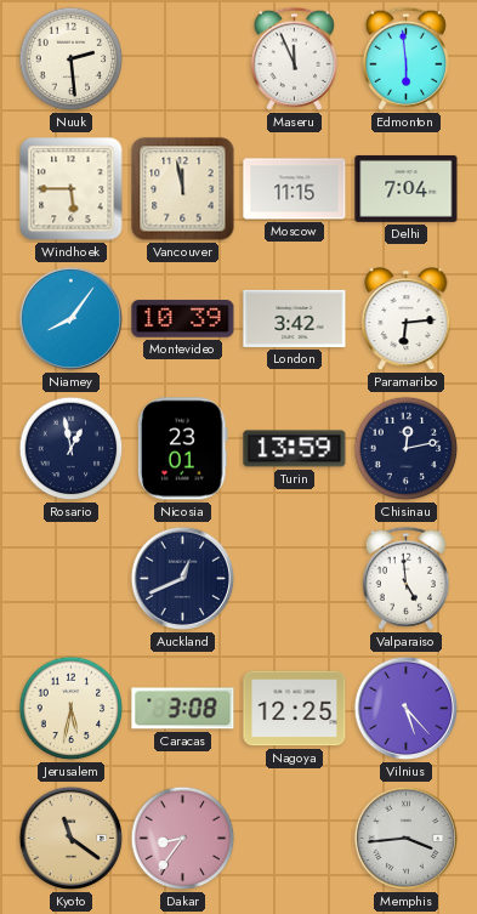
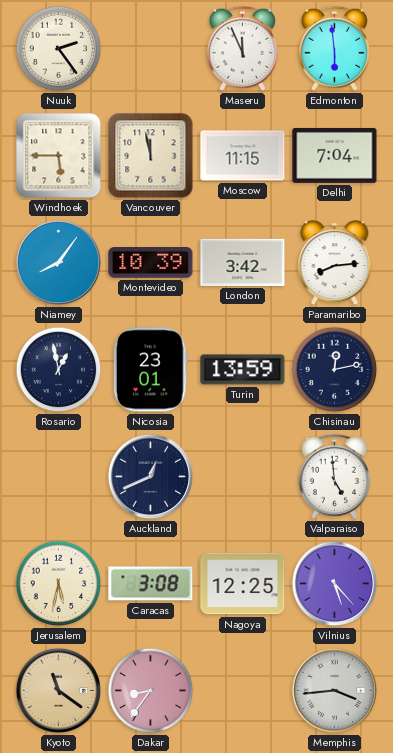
Nuuk: 2:29 -> 2:24
Paramaribo: 6:14 -> 8:14
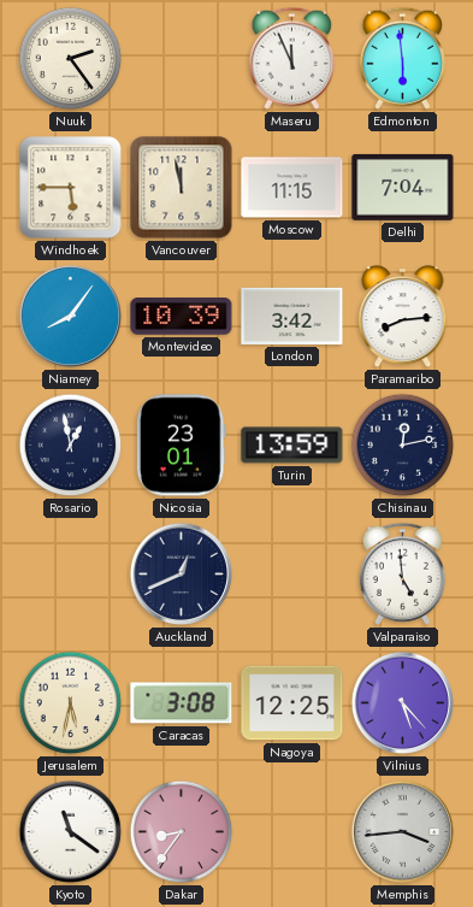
Kyoto dial: champagne -> white
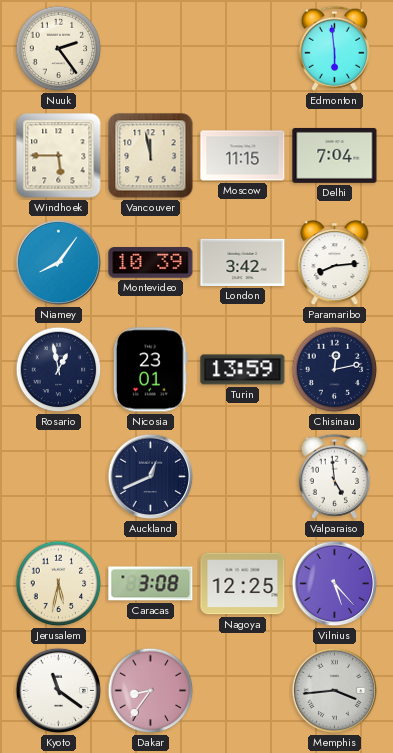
Maseru: 11:56 -> none
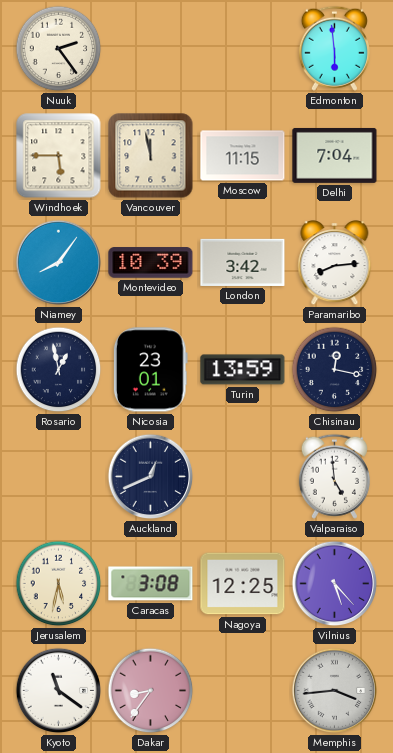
Chisinau: 12:13 -> 12:17
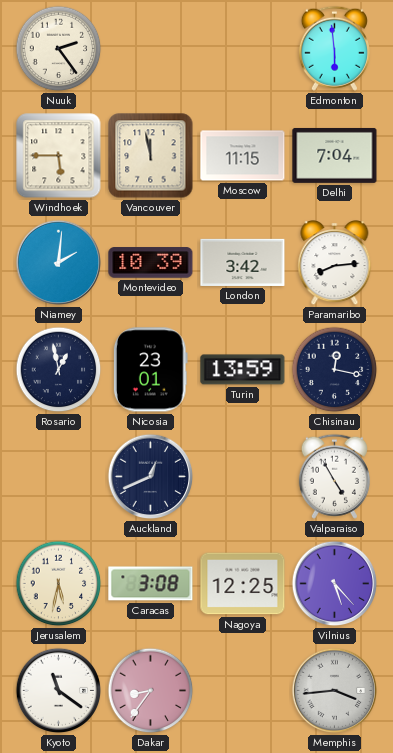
Niamey: 8:06 -> 2:01
Valparaiso: 4:59 -> 4:55
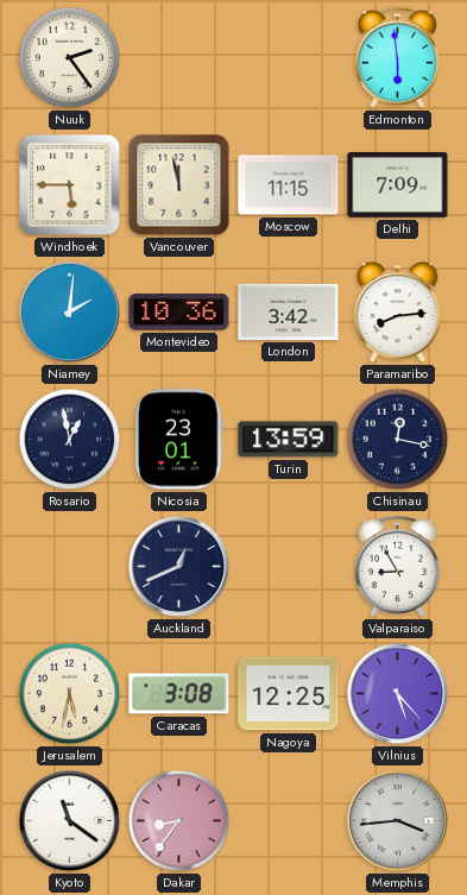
Delhi: 7:04 -> 7:09
Montevideo: 10:39 -> 10:36
Valparaiso: 4:55 -> 8:55
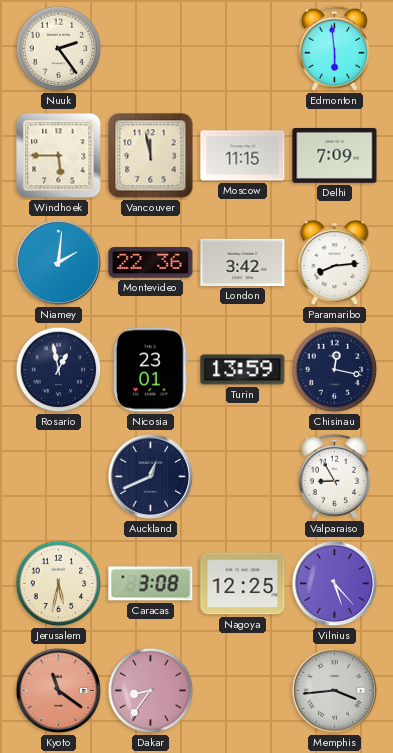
Montevideo: 10:36 -> 22:36
Kyoto dial: white -> salmon
